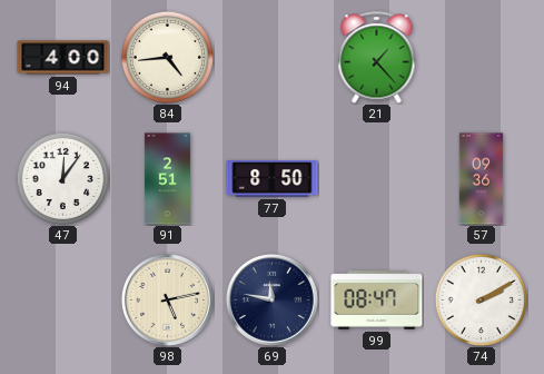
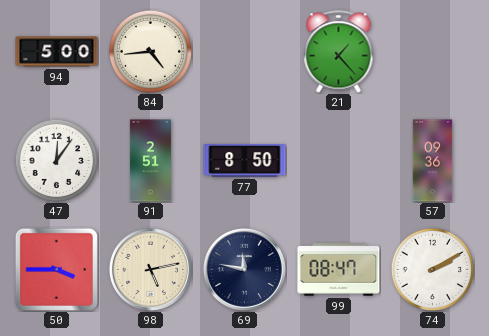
94: 4:00 -> 5:00
50: none -> 3:45
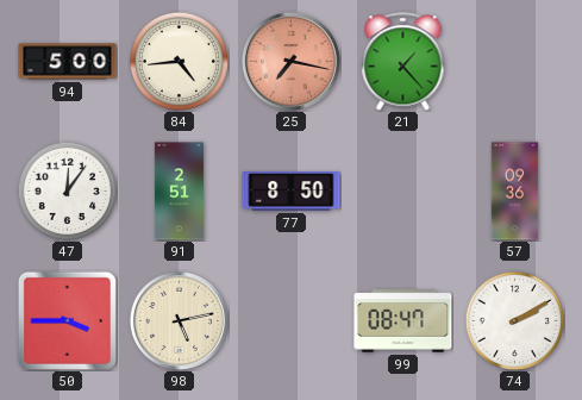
25: none -> 7:17
69: 11:47 -> none
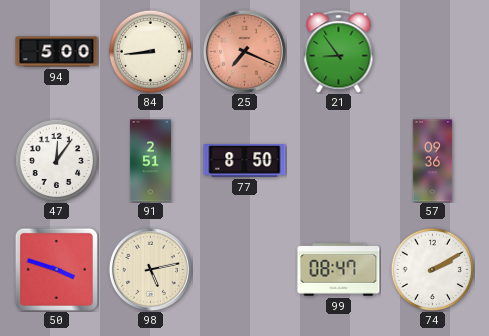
84: 4:44 -> 8:44
25: 7:17 -> 7:19
21: 1:23 -> 8:54
50: 3:45 -> 3:48
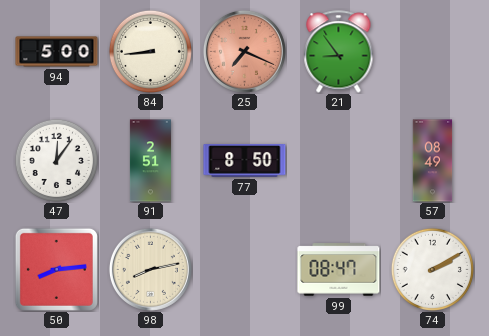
57: 09:36 -> 08:49
50: 3:48 -> 8:14
98: 5:13 -> 8:13
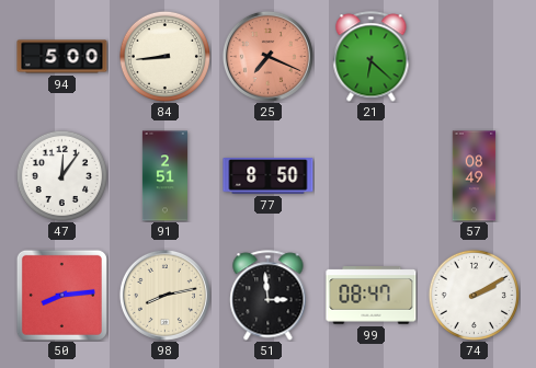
21: 8:54 -> 6:22
51: none -> 2:59
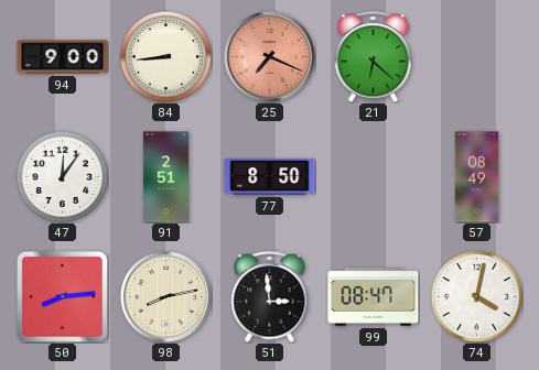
94: 5:00 -> 9:00
74: 2:10 -> 4:02
